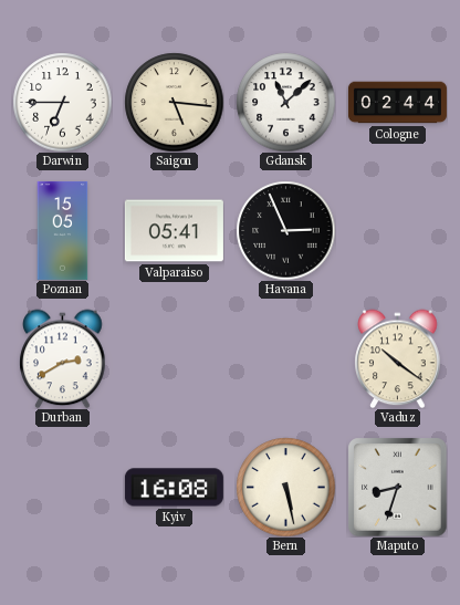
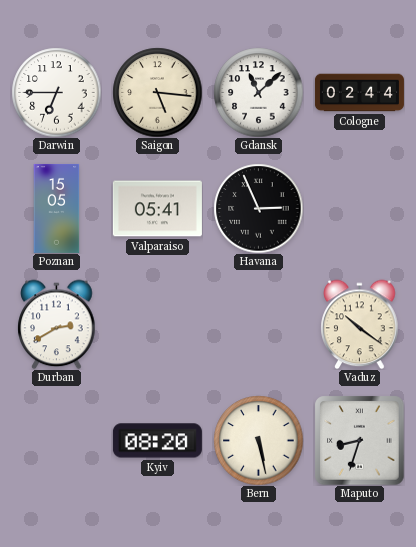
Kyiv: 16:08 -> 08:20
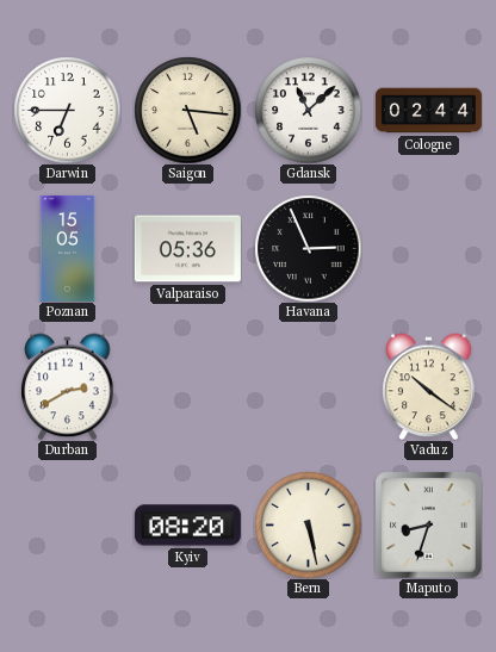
Valparaiso: 05:41 -> 05:36
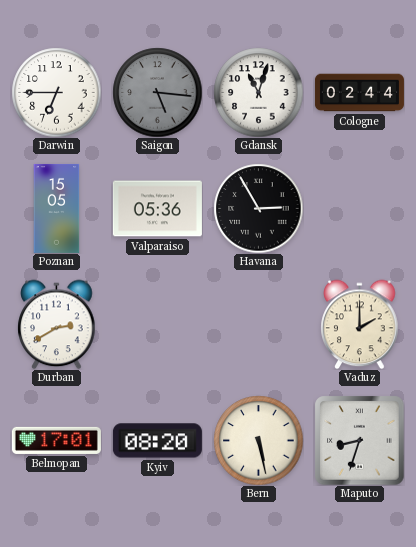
Saigon dial: cream -> grey
Gdansk: 11:08 -> 11:03
Havana: 2:56 -> 2:55
Vaduz: 10:21 -> 2:00
Belmopan: none -> 17:01
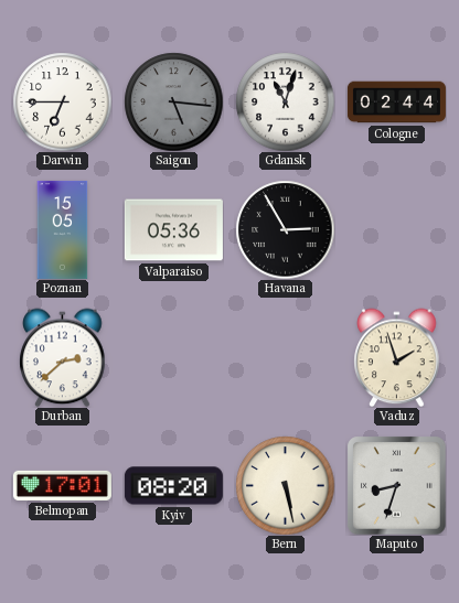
Durban: 2:40 -> 2:38
Vaduz: 2:00 -> 1:57
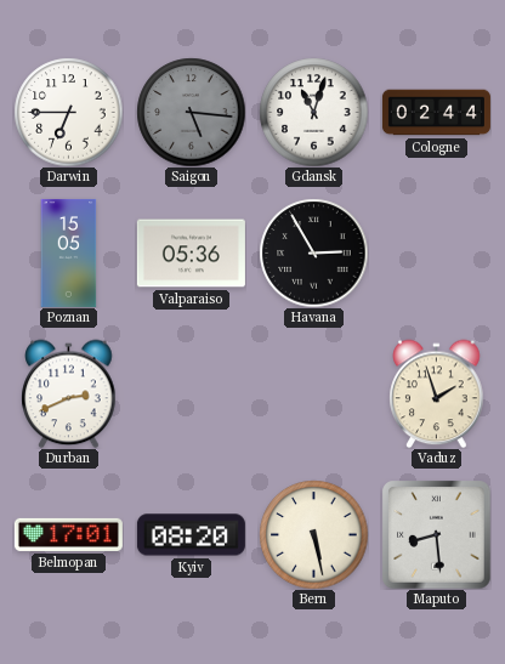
Durban: 2:38 -> 2:41
Maputo: 8:33 -> 8:29
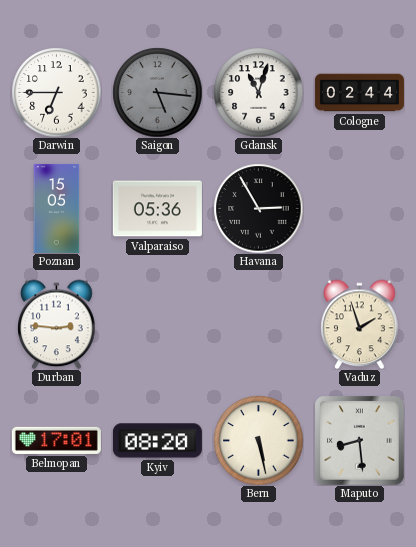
Durban: 2:41 -> 2:46
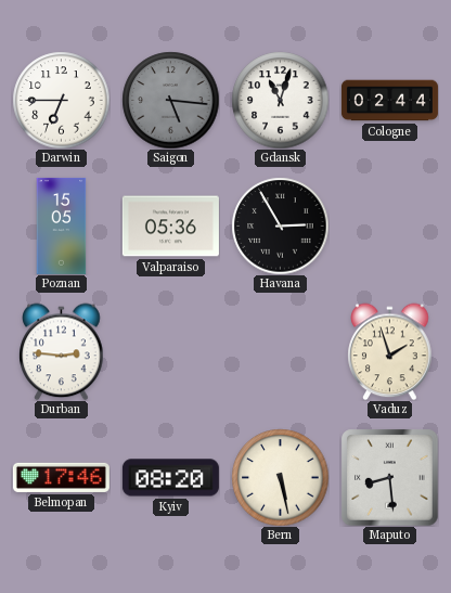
Belmopan: 17:01 -> 17:46
